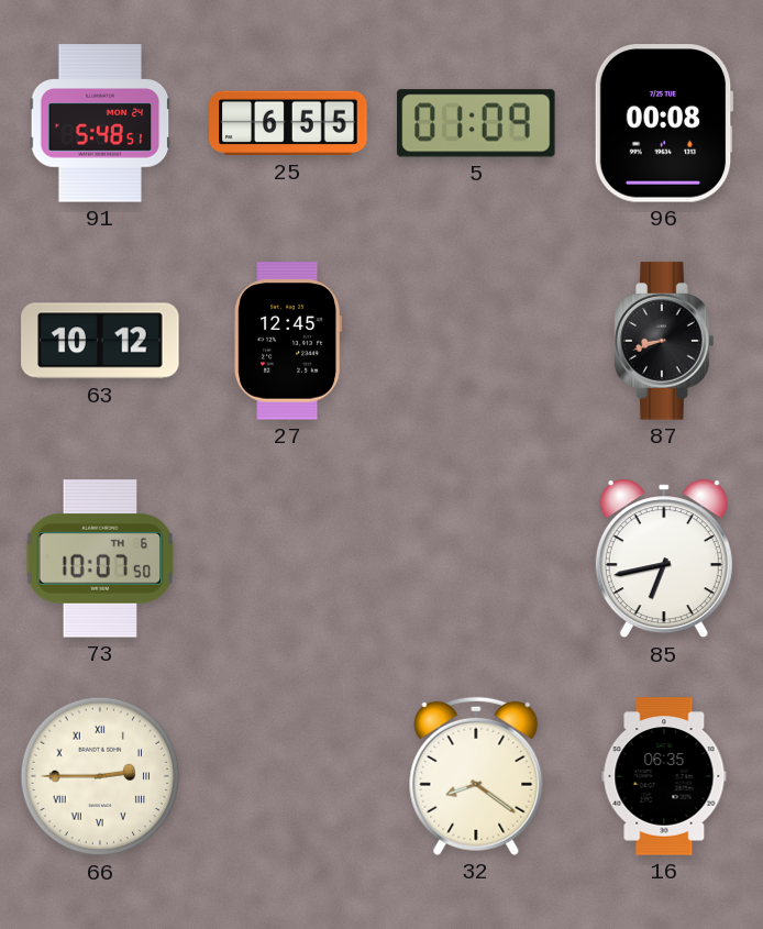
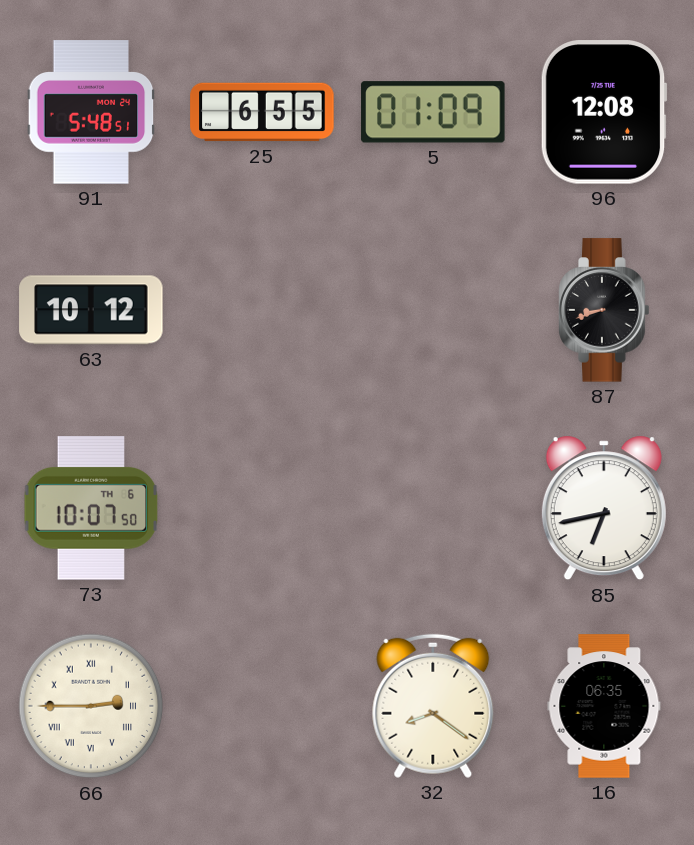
96: 00:08 -> 12:08
27: 12:45 -> none
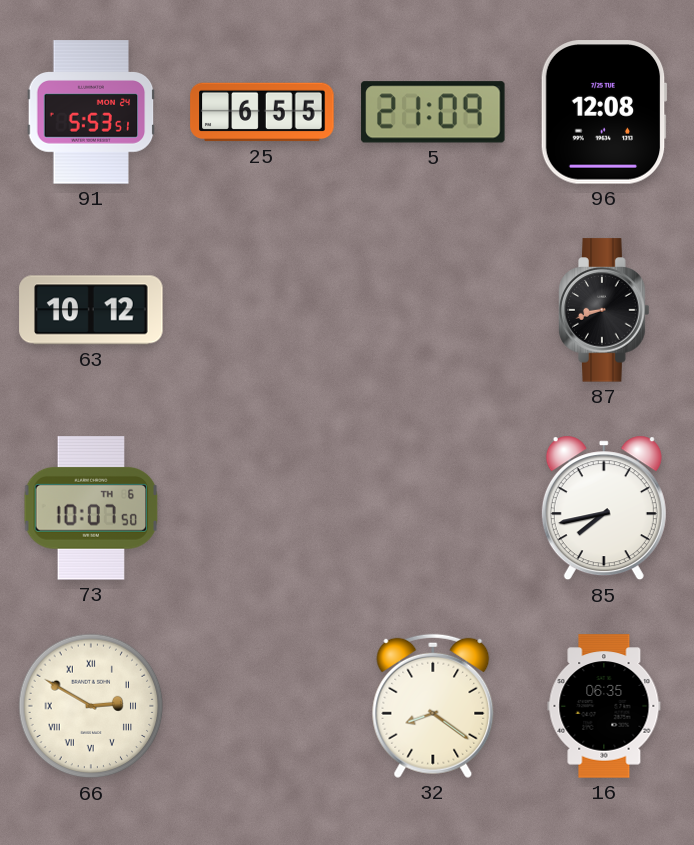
91: 5:48 -> 5:53
5: 01:09 -> 21:09
85: 6:43 -> 7:43
66: 2:45 -> 2:50
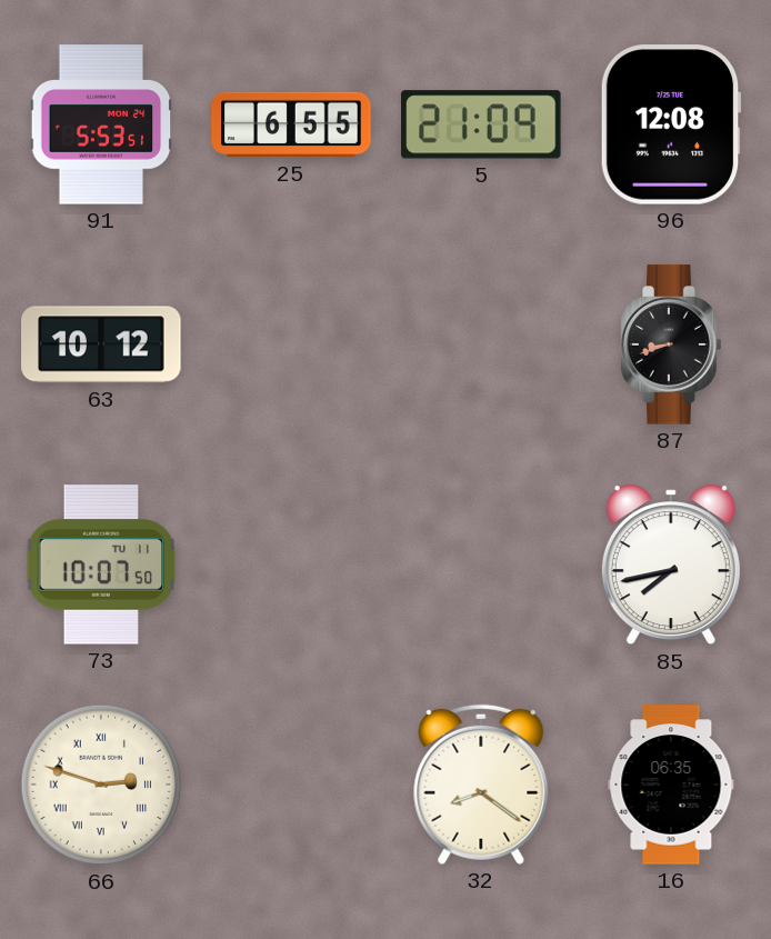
73 date: TH 6 -> TU 11
66: 2:50 -> 2:48
